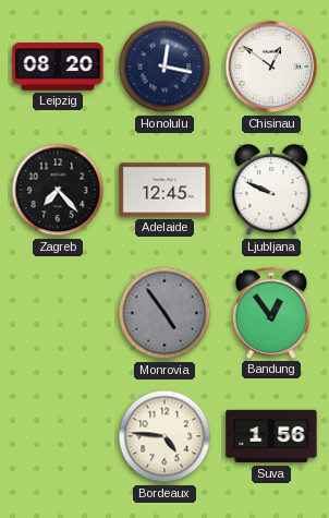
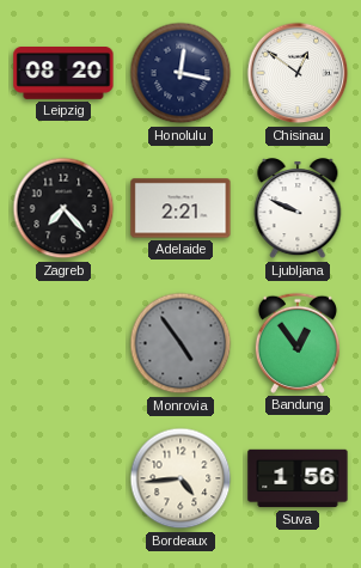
Adelaide: 12:45 -> 2:21
Bordeaux: 4:46 -> 4:44
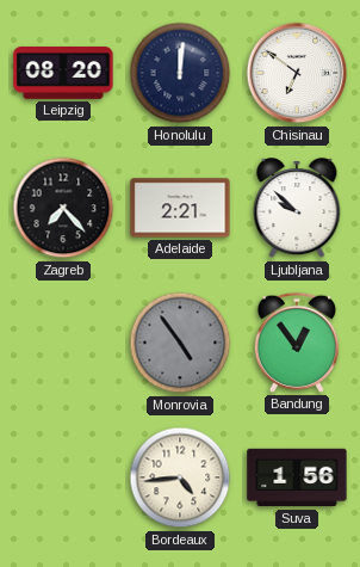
Honolulu: 12:17 -> 12:01
Chisinau: 12:51 -> 6:51
Ljubljana: 9:49 -> 9:52
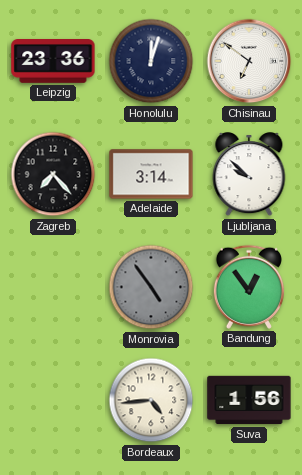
Leipzig: 08:20 -> 23:36
Honolulu: 12:01 -> 12:03
Adelaide: 2:21 -> 3:14
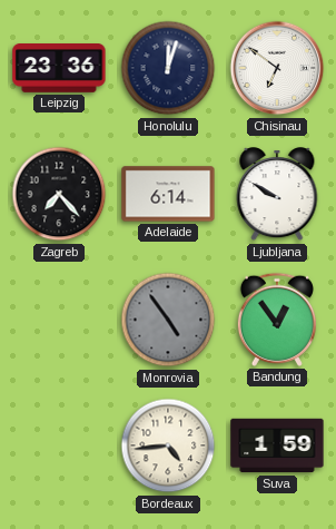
Adelaide: 3:14 -> 6:14
Ljubljana: 9:52 -> 9:50
Suva: 1:56 -> 1:59
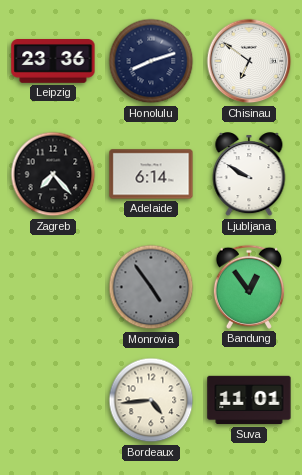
Honolulu: 12:03 -> 8:12
Suva: 1:59 -> 11:01
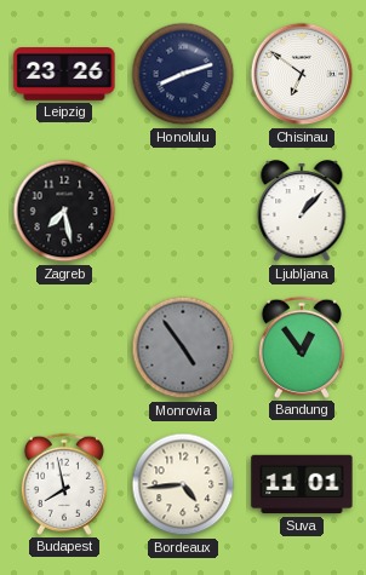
Leipzig: 23:36 -> 23:26
Zagreb: 7:23 -> 7:28
Adelaide: 6:14 -> none
Ljubljana: 9:50 -> 1:07
Budapest: none -> 7:58
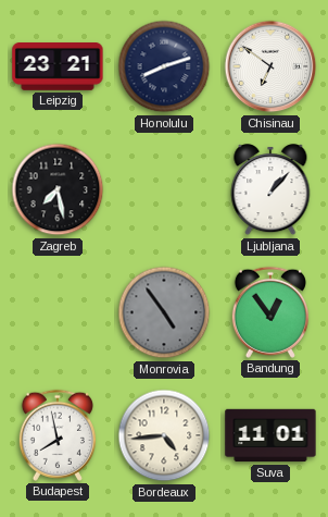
Leipzig: 23:26 -> 23:21
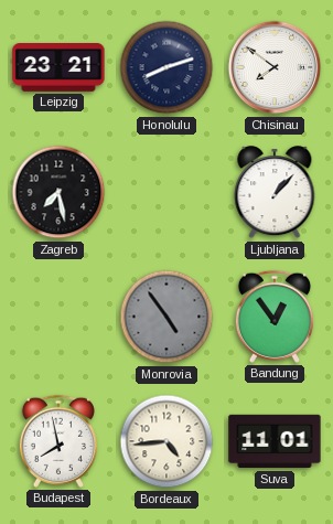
Chisinau: 6:51 -> 7:51
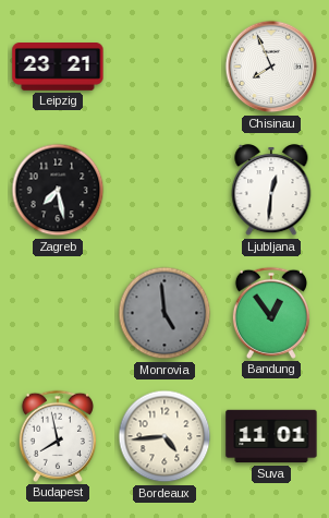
Honolulu: 8:12 -> none
Chisinau: 7:51 -> 7:56
Ljubljana: 1:07 -> 12:31
Monrovia: 4:54 -> 4:59
